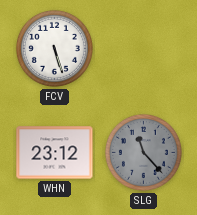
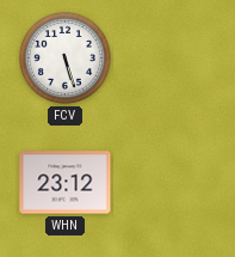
SLG: 11:23 -> none
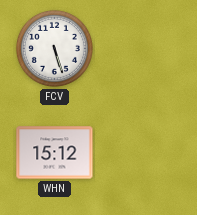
WHN: 23:12 -> 15:12
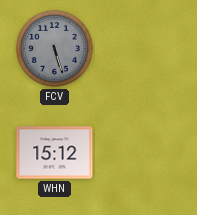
FCV dial: white -> grey
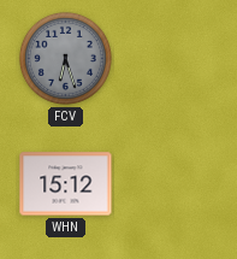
FCV: 5:27 -> 6:27
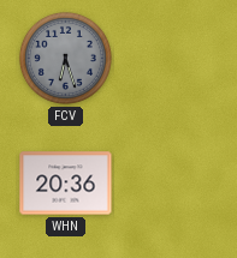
WHN: 15:12 -> 20:36
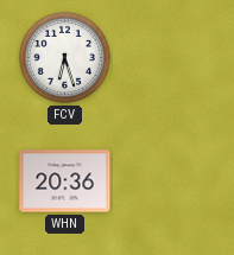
FCV dial: grey -> white
